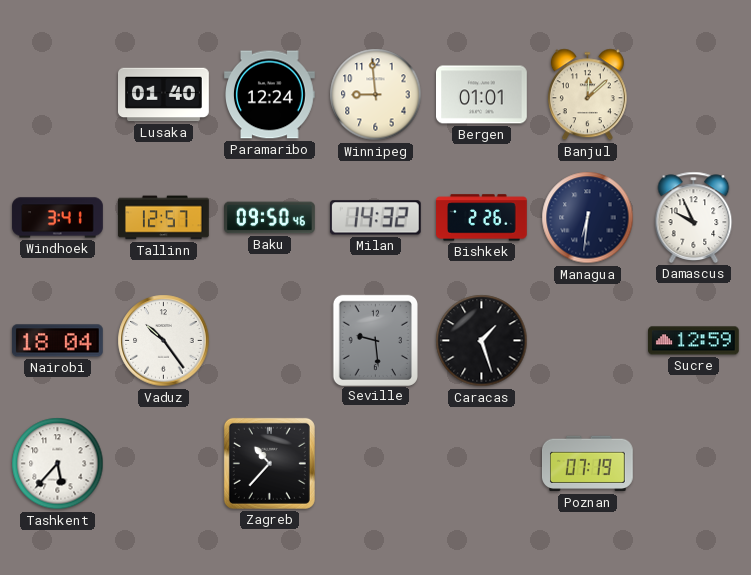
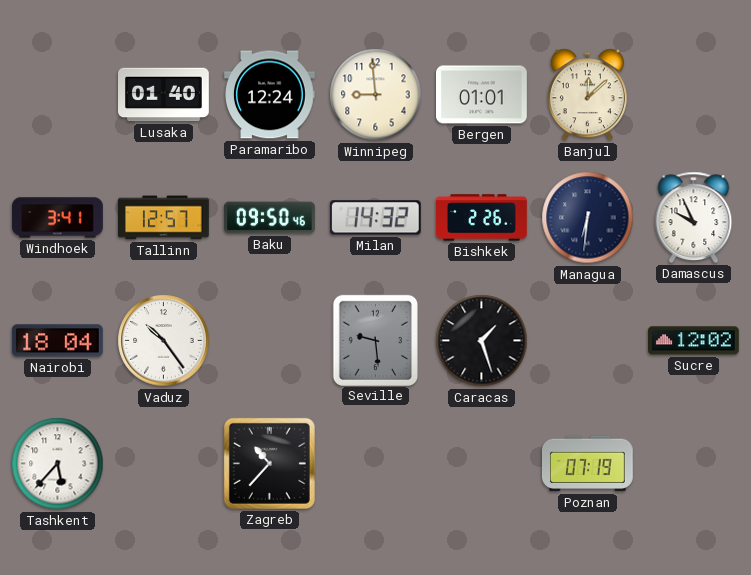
Sucre: 12:59 -> 12:02
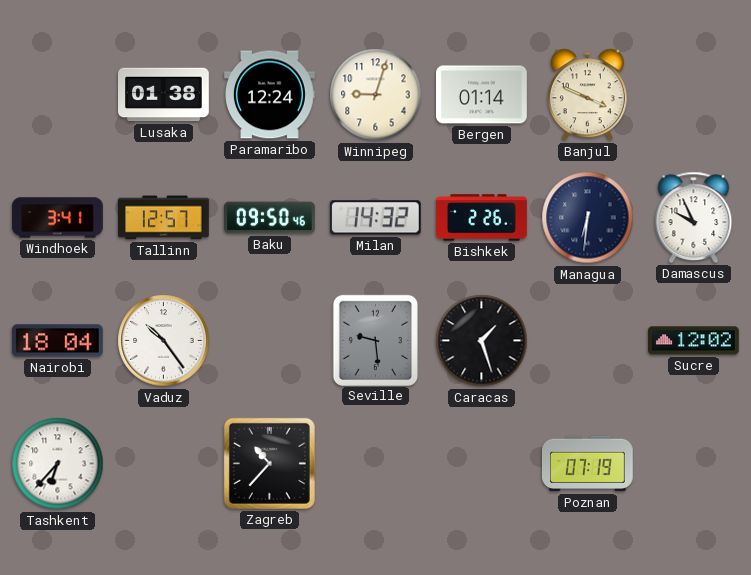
Lusaka: 01:40 -> 01:38
Winnipeg: 8:59 -> 9:03
Bergen: 01:01 -> 01:14
Banjul: 12:08 -> 3:49
Tashkent: 5:37 -> 6:37
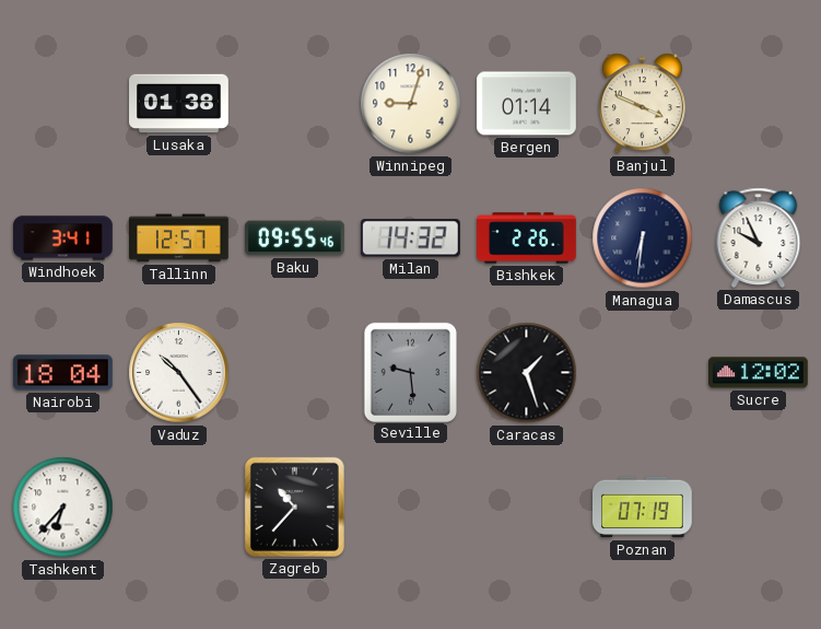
Paramaribo: 12:24 -> none
Baku: 09:50 -> 09:55
